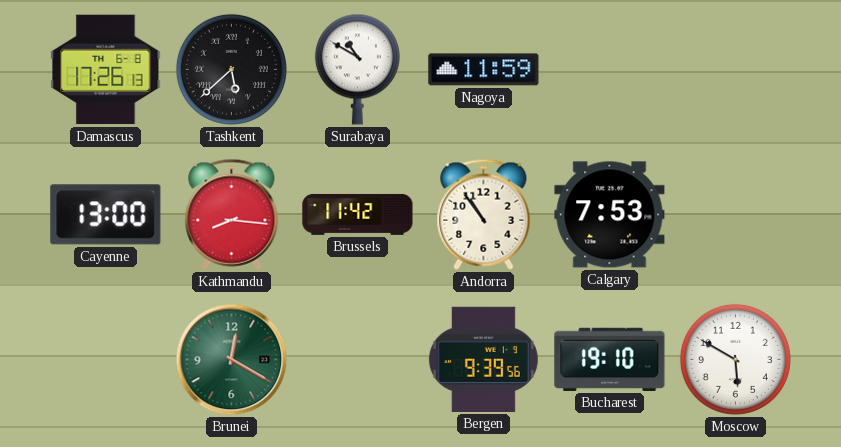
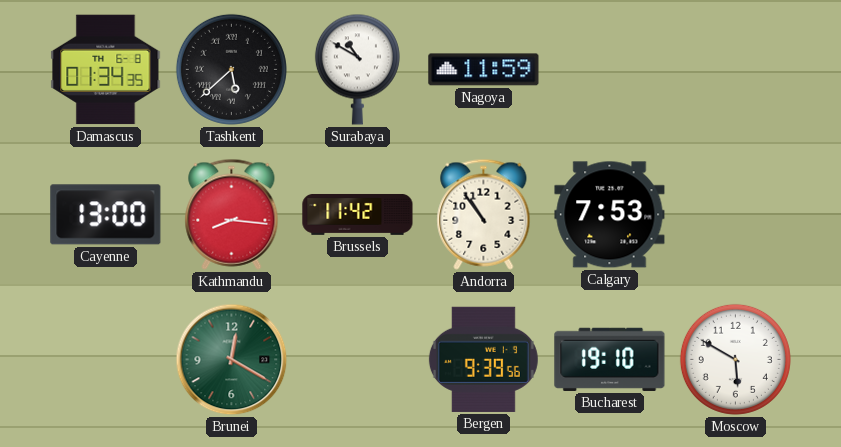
Damascus: 17:26 -> 01:34
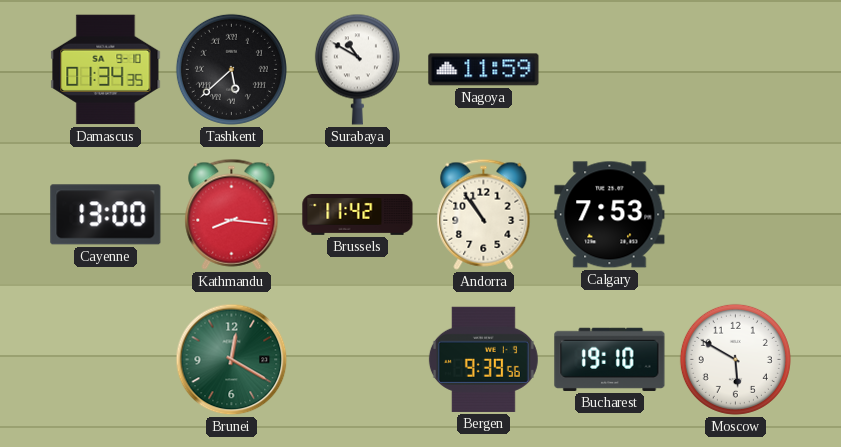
Damascus date: TH 6-8 -> SA 9-10
